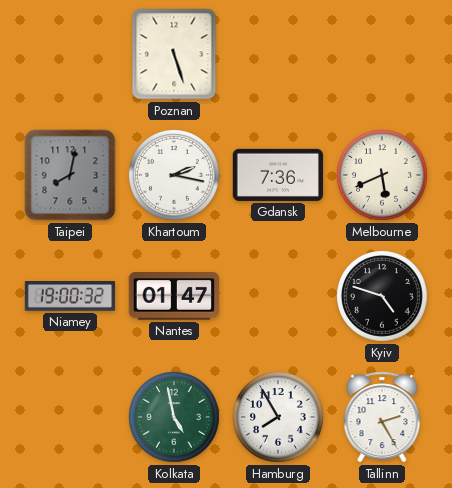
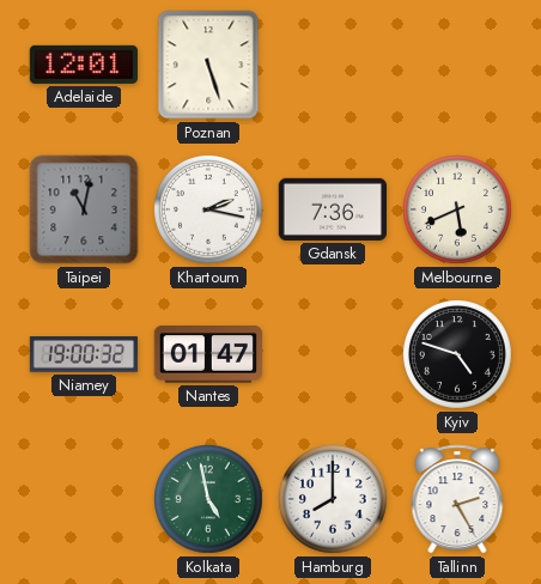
Adelaide: none -> 12:01
Taipei: 8:02 -> 11:02
Hamburg: 7:55 -> 8:00
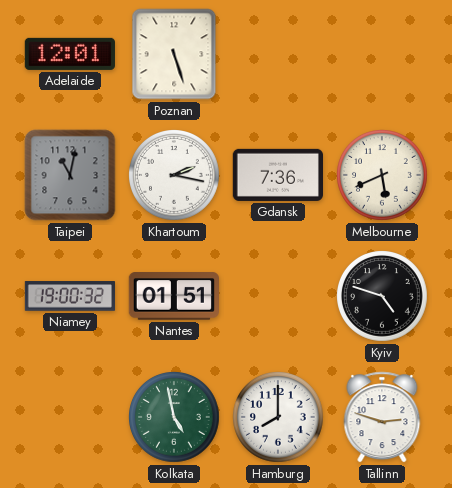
Nantes: 01:47 -> 01:51
Tallinn: 2:25 -> 2:48
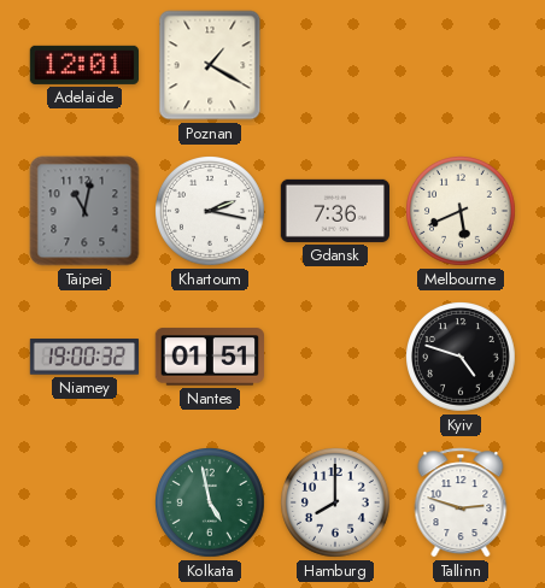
Poznan: 5:27 -> 1:20
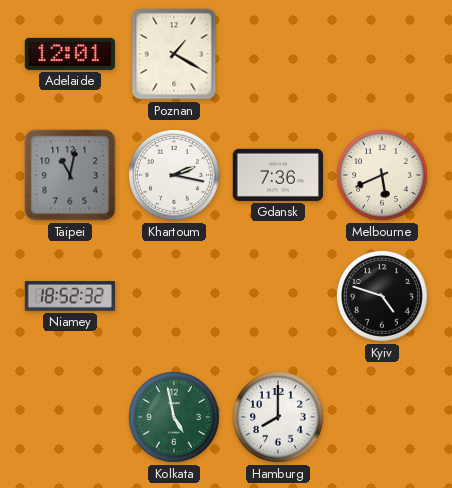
Niamey: 19:00 -> 18:52
Nantes: 01:51 -> none
Tallinn: 2:48 -> none
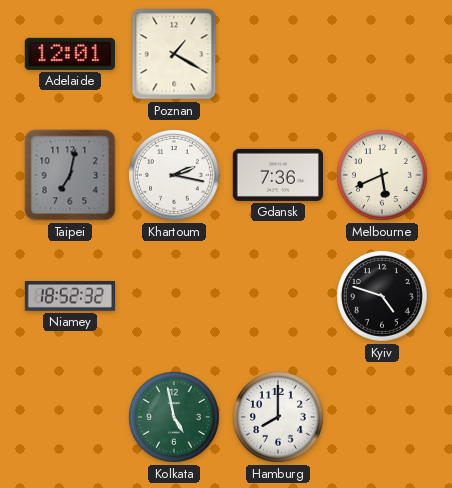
Taipei: 11:02 -> 7:02
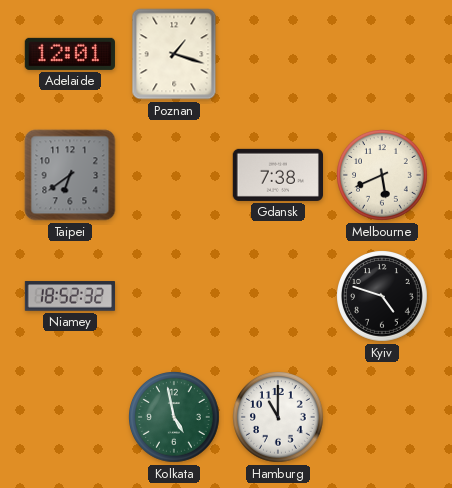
Poznan: 1:20 -> 1:18
Taipei: 7:02 -> 6:39
Khartoum: 2:17 -> none
Gdansk: 7:36 -> 7:38
Hamburg: 8:00 -> 11:00
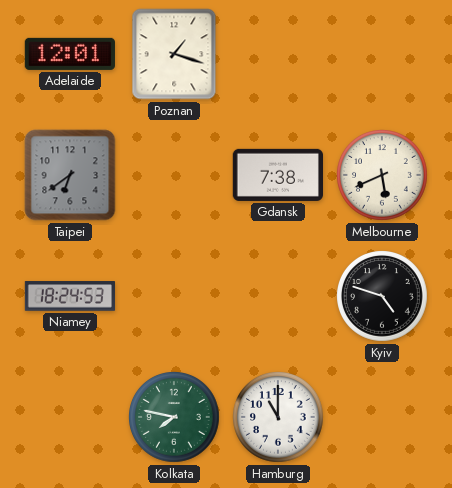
Niamey: 18:52 -> 18:24
Kolkata: 4:58 -> 7:47
